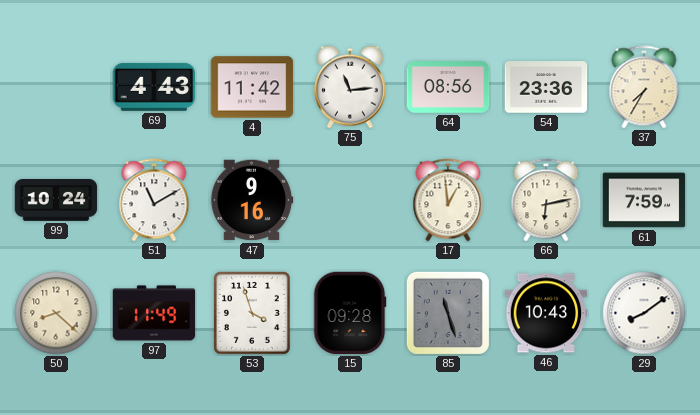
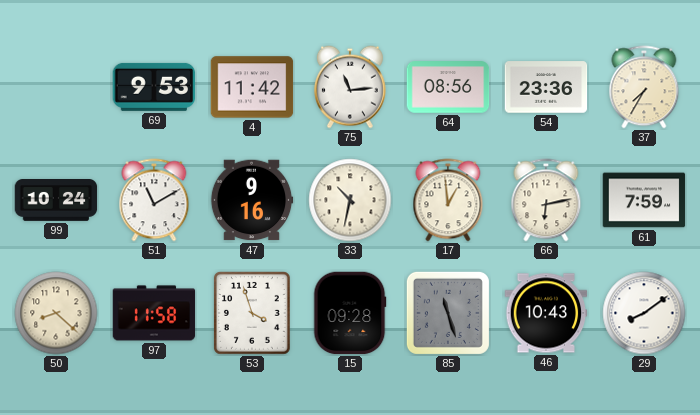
69: 4:43 -> 9:53
33: none -> 10:32
97: 11:49 -> 11:58
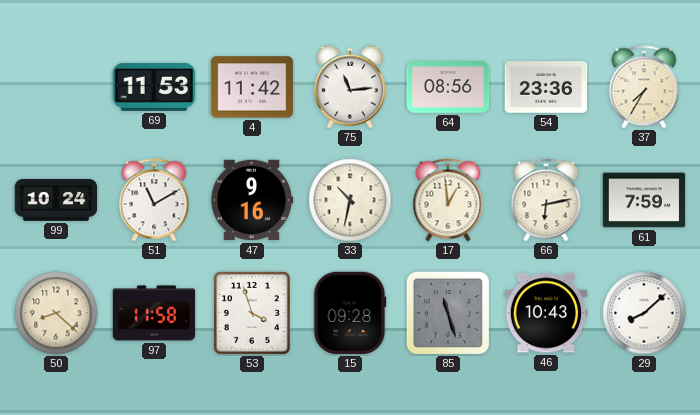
69: 9:53 -> 11:53
29: 8:09 -> 8:08
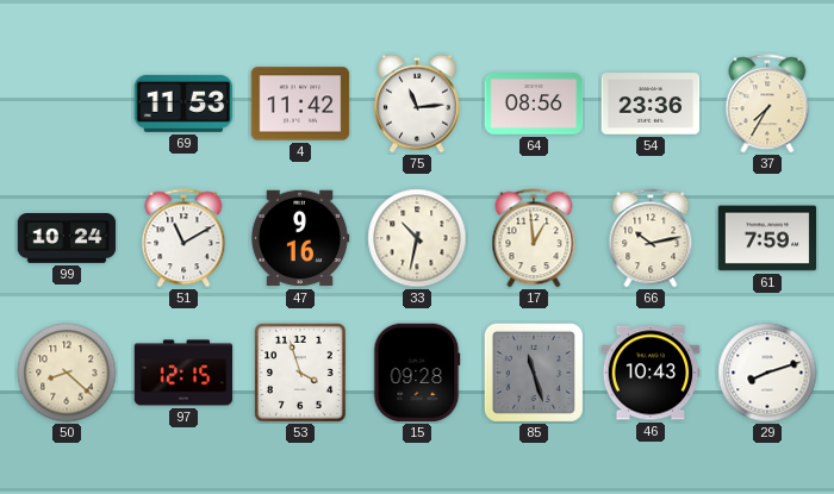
66: 6:13 -> 10:13
97: 11:58 -> 12:15
29: 8:08 -> 8:12
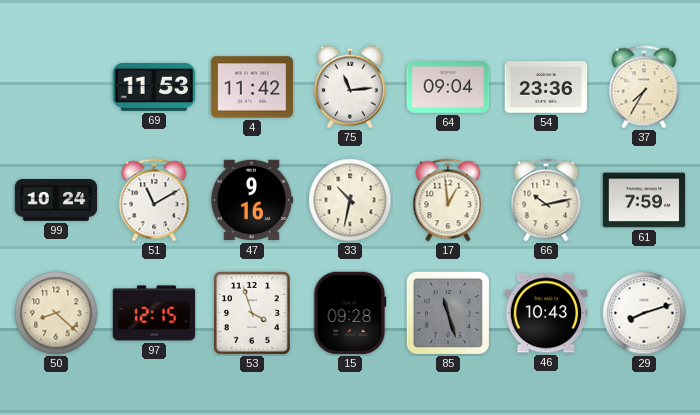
64: 08:56 -> 09:04
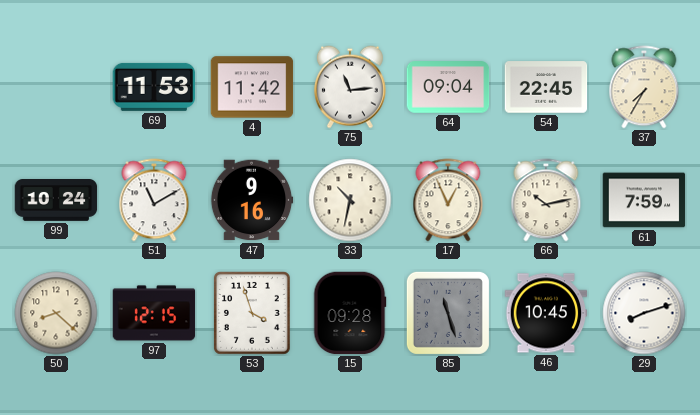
54: 23:36 -> 22:45
17: 12:59 -> 12:56
46: 10:43 -> 10:45
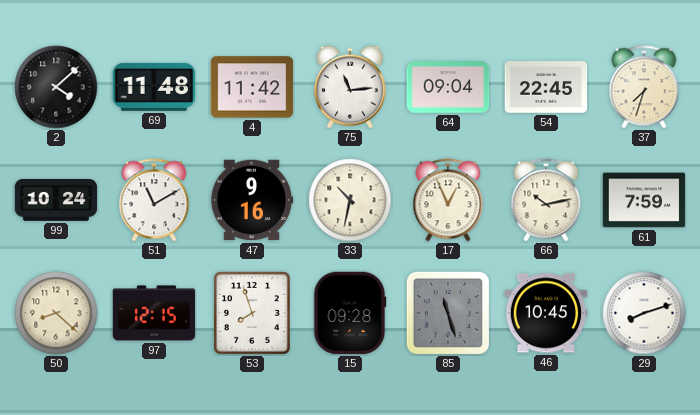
2: none -> 4:08
69: 11:53 -> 11:48
37: 7:35 -> 7:33
53: 3:57 -> 7:57
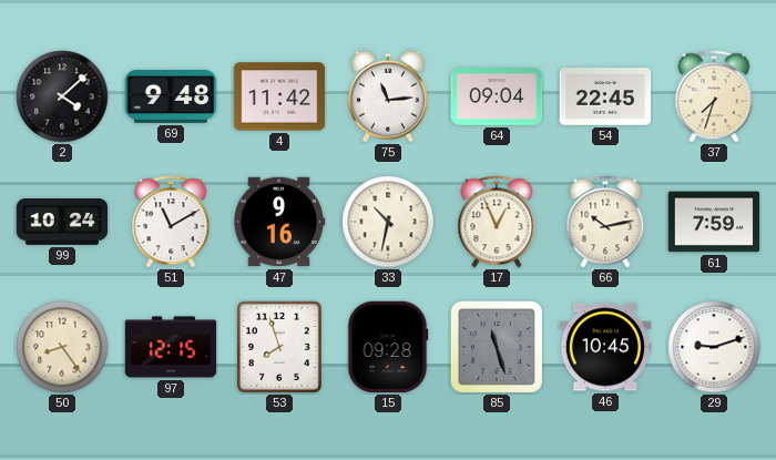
69: 11:48 -> 9:48
50: 8:22 -> 8:24
29: 8:12 -> 9:12
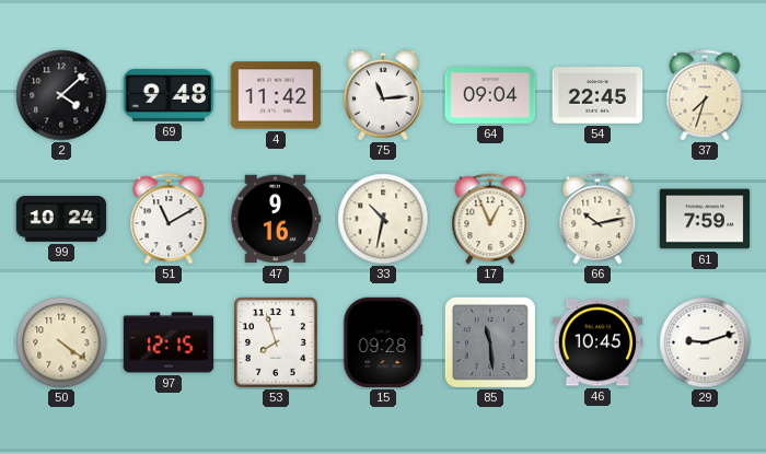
50: 8:24 -> 4:21
85: 11:27 -> 11:29
